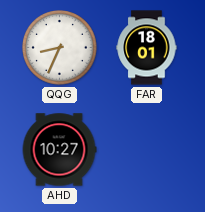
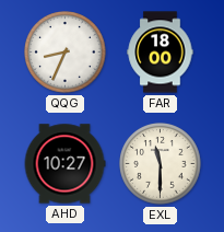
FAR: 18:01 -> 18:00
EXL: none -> 11:30
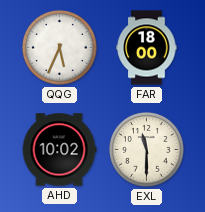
QQG: 8:34 -> 5:34
AHD: 10:27 -> 10:02
